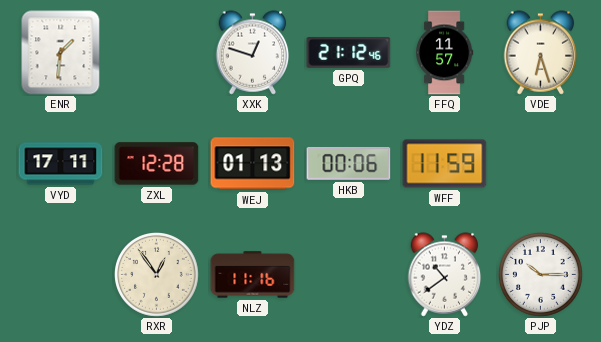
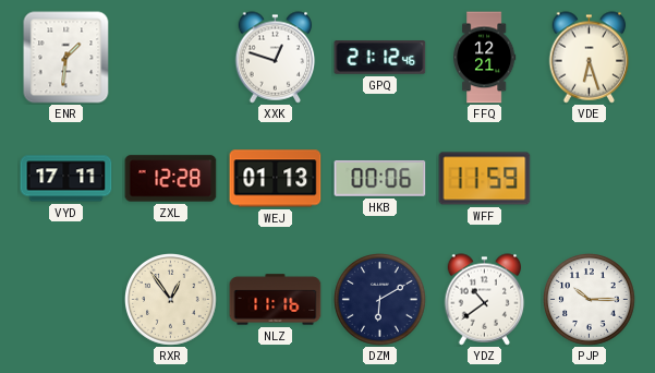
FFQ: 11:57 -> 12:21
DZM: none -> 6:10
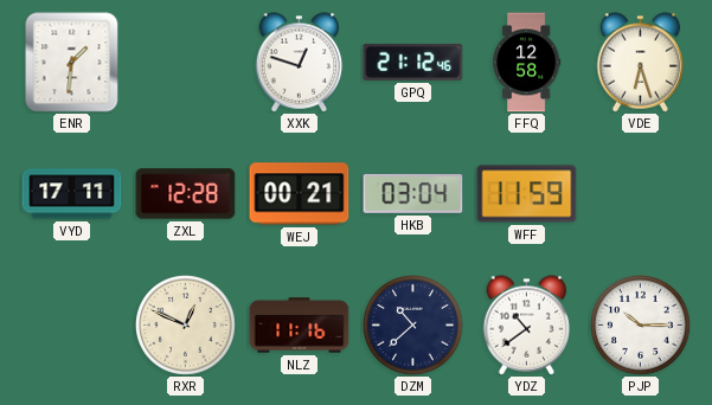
FFQ: 12:21 -> 12:58
WEJ: 01:13 -> 00:21
HKB: 00:06 -> 03:04
RXR: 12:54 -> 12:49
DZM: 6:10 -> 10:38
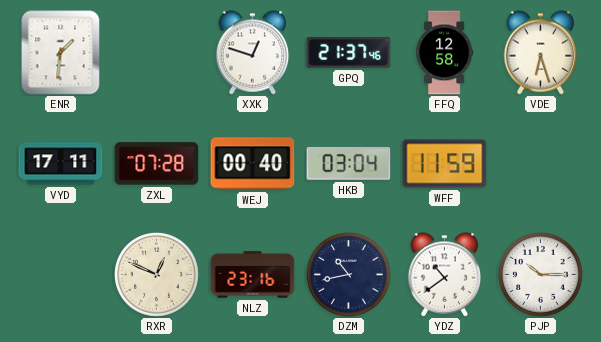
GPQ: 21:12 -> 21:37
ZXL: 12:28 -> 07:28
WEJ: 00:21 -> 00:40
NLZ: 11:16 -> 23:16
DZM: 10:38 -> 10:43
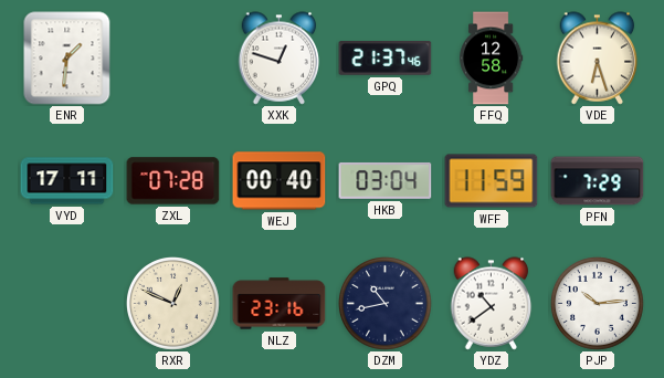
PFN: none -> 7:29
PJP: 10:15 -> 10:14
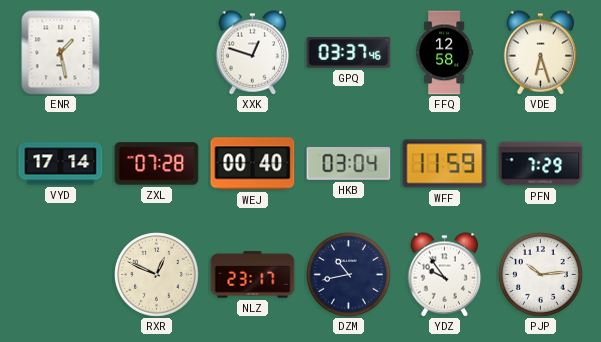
ENR: 1:31 -> 1:28
GPQ: 21:37 -> 03:37
VYD: 17:11 -> 17:14
NLZ: 23:16 -> 23:17
YDZ: 10:39 -> 9:54
